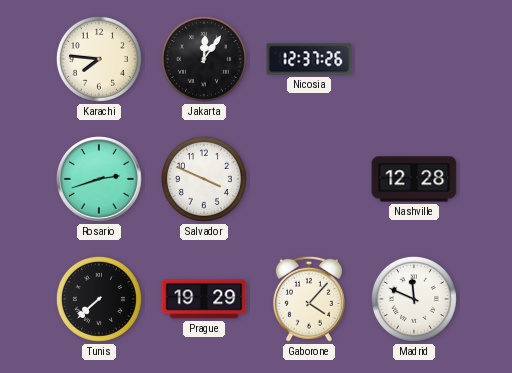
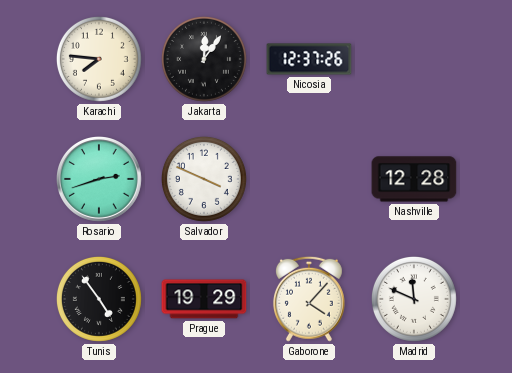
Tunis: 7:38 -> 4:54
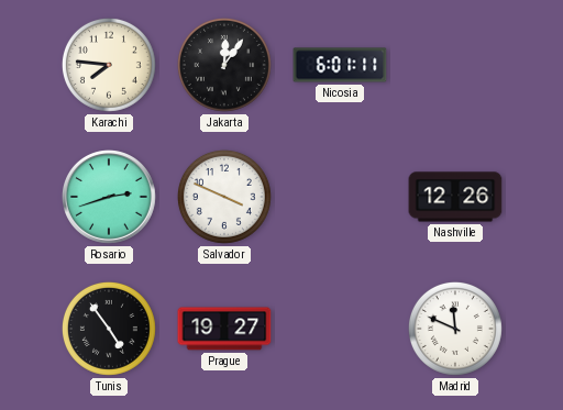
Nicosia: 12:37 -> 6:01
Nashville: 12:28 -> 12:26
Prague: 19:29 -> 19:27
Gaborone: 4:07 -> none
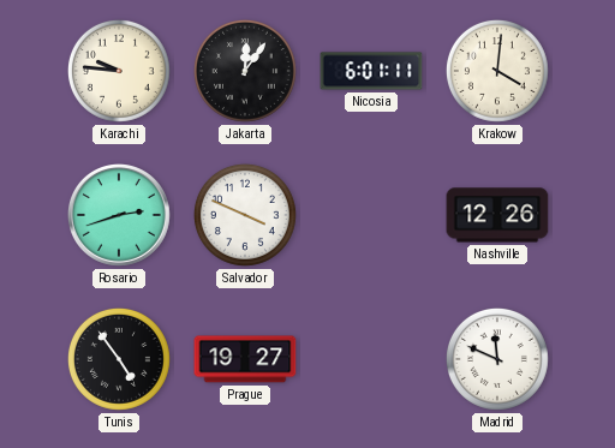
Karachi: 7:46 -> 9:46
Krakow: none -> 4:01
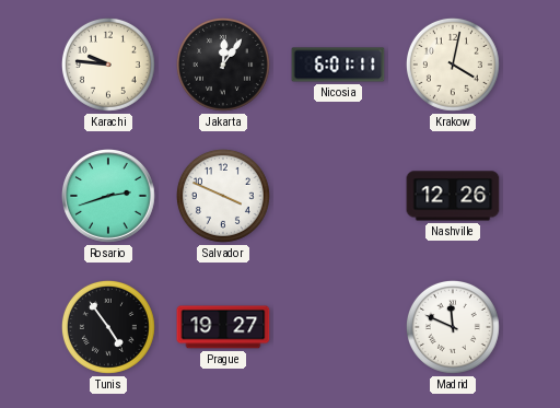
Krakow: 4:01 -> 4:02
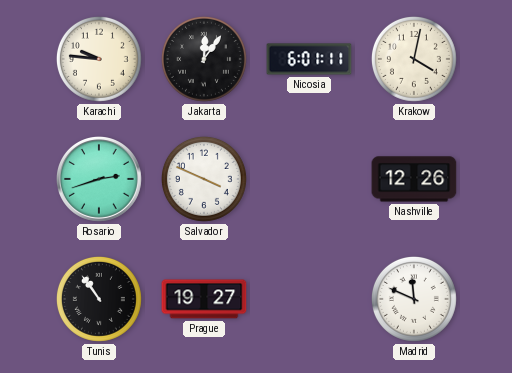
Tunis: 4:54 -> 10:54
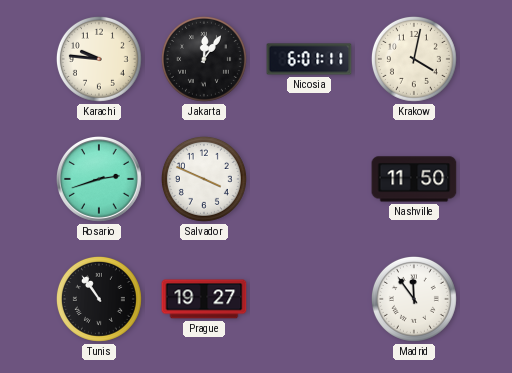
Nashville: 12:26 -> 11:50
Madrid: 11:49 -> 11:54
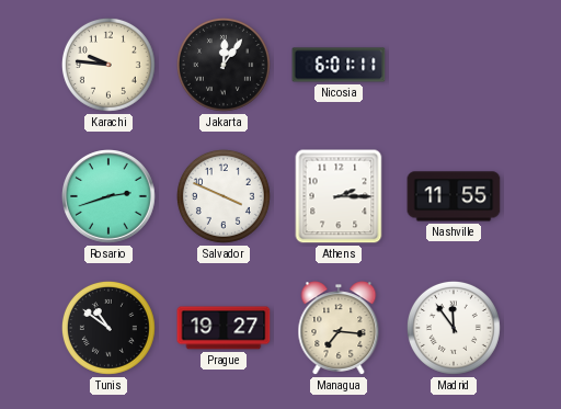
Krakow: 4:02 -> none
Athens: none -> 2:15
Nashville: 11:50 -> 11:55
Tunis: 10:54 -> 10:51
Managua: none -> 7:16
